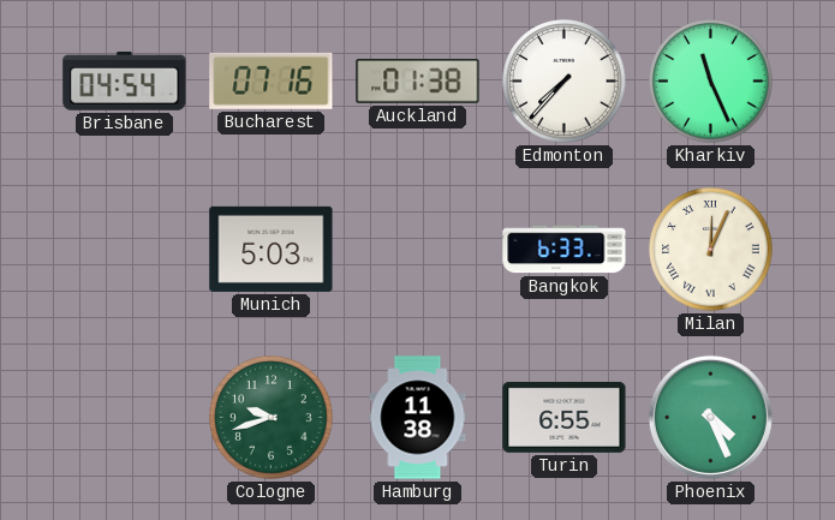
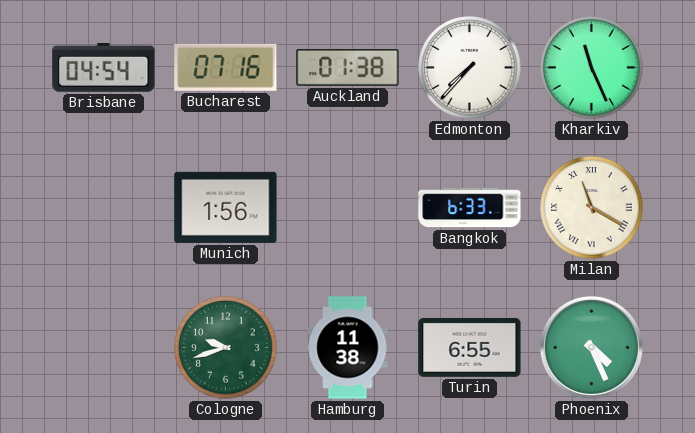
Munich: 5:03 -> 1:56
Milan: 12:04 -> 11:20
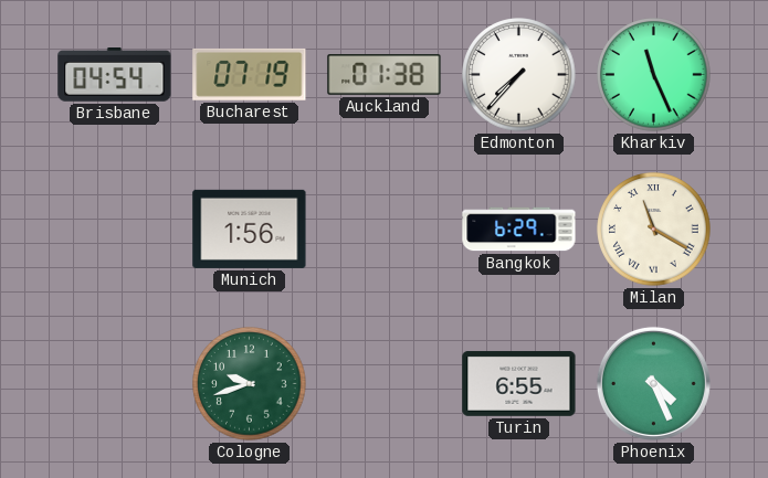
Bucharest: 07:16 -> 07:19
Bangkok: 6:33 -> 6:29
Hamburg: 11:38 -> none
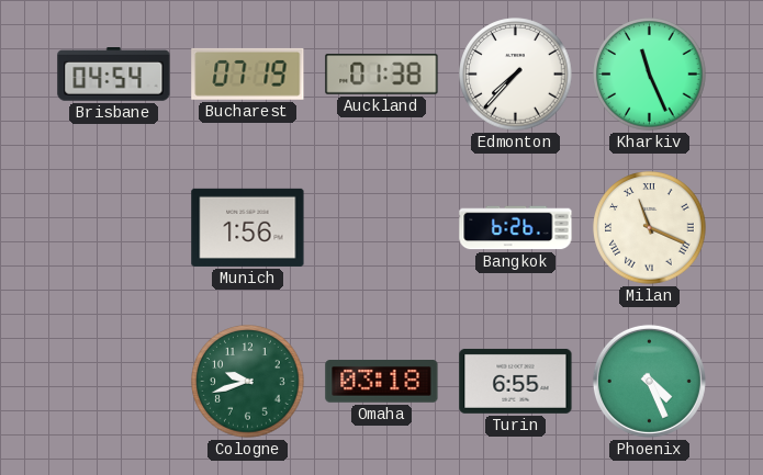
Bangkok: 6:29 -> 6:26
Milan: 11:20 -> 11:19
Omaha: none -> 03:18
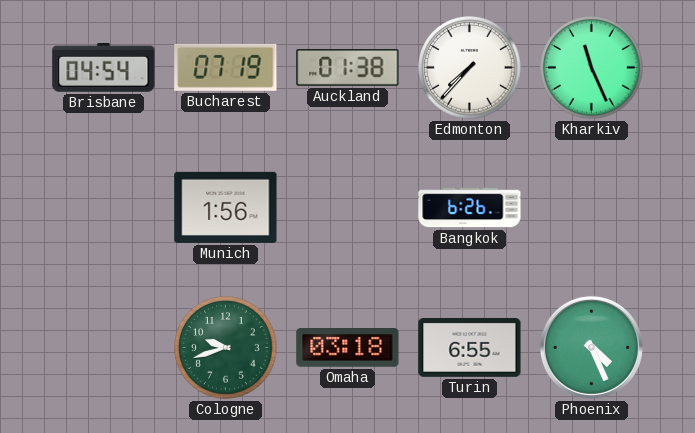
Milan: 11:19 -> none
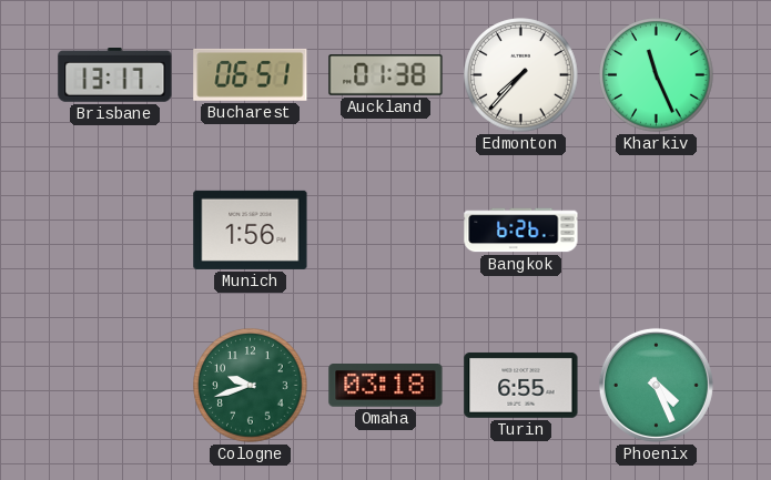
Brisbane: 04:54 -> 13:17
Bucharest: 07:19 -> 06:51
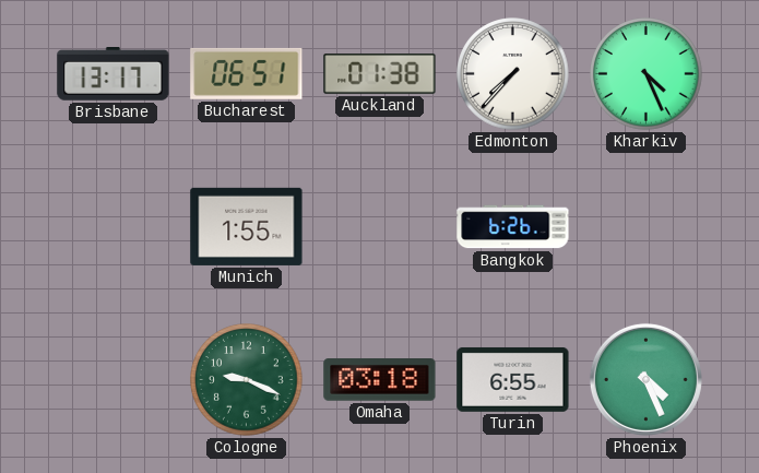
Kharkiv: 11:26 -> 4:26
Munich: 1:56 -> 1:55
Cologne: 9:42 -> 9:19
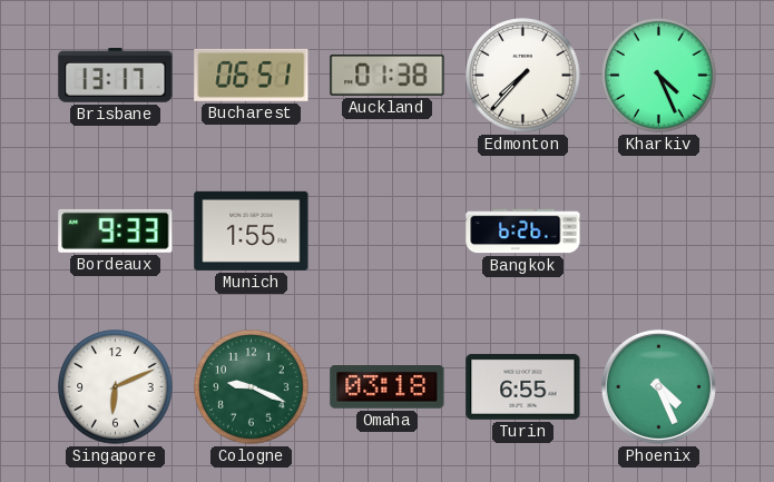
Bordeaux: none -> 9:33
Singapore: none -> 6:11
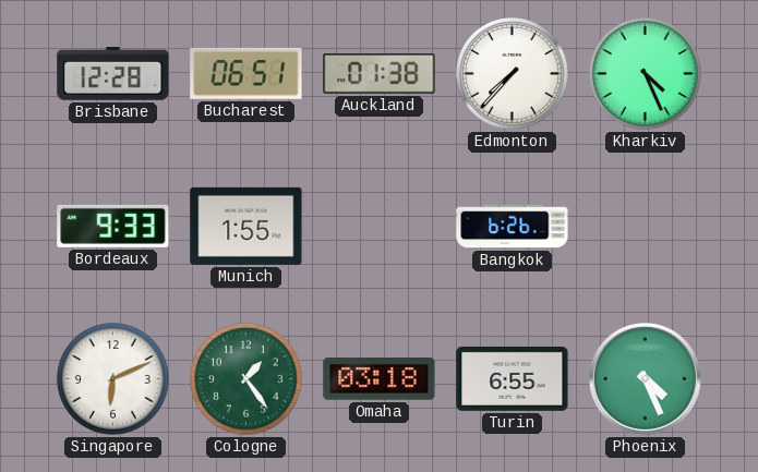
Brisbane: 13:17 -> 12:28
Cologne: 9:19 -> 1:24
